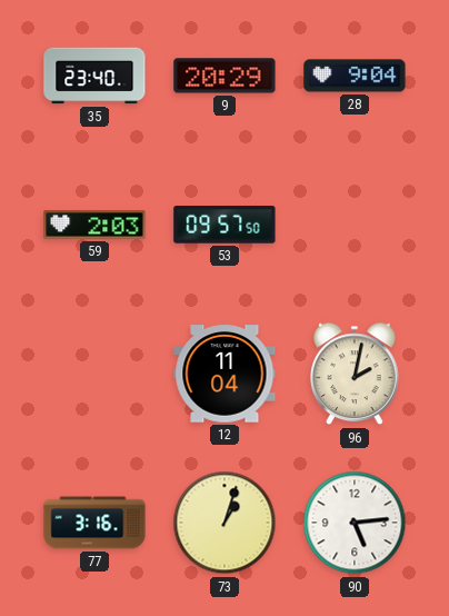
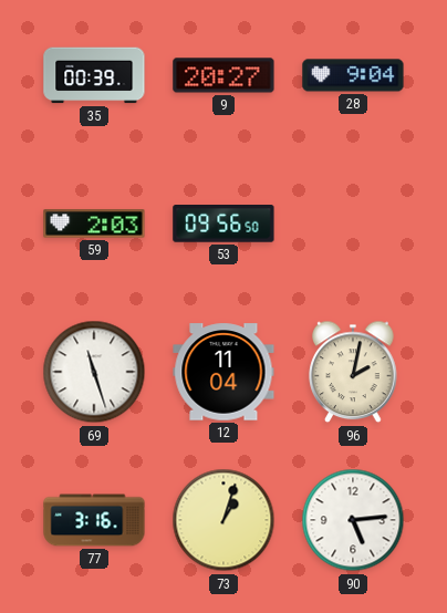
35: 23:40 -> 00:39
9: 20:29 -> 20:27
53: 09:57 -> 09:56
69: none -> 11:27
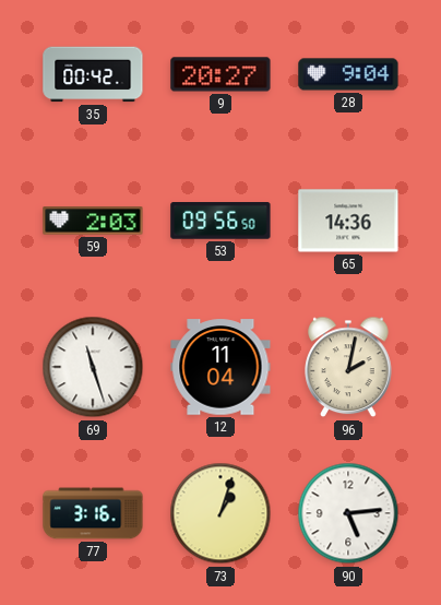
35: 00:39 -> 00:42
65: none -> 14:36
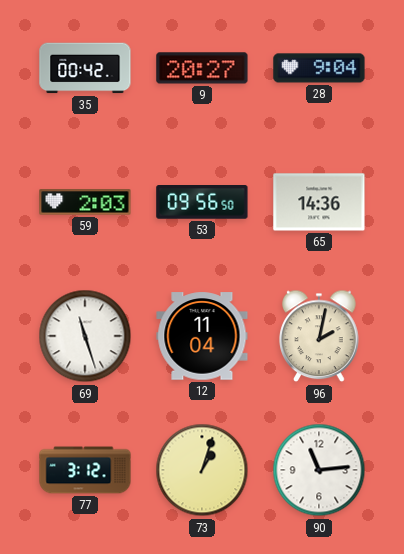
77: 3:16 -> 3:12
90: 5:14 -> 11:14
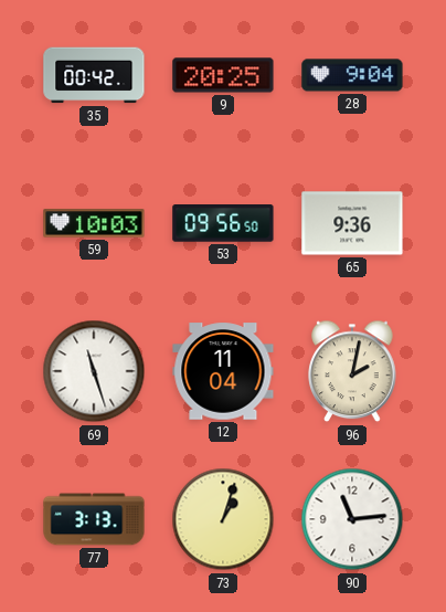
9: 20:27 -> 20:25
59: 2:03 -> 10:03
65: 14:36 -> 9:36
77: 3:12 -> 3:13
